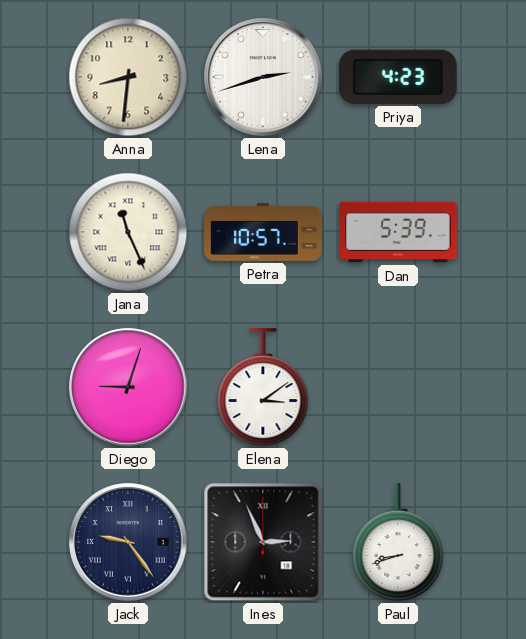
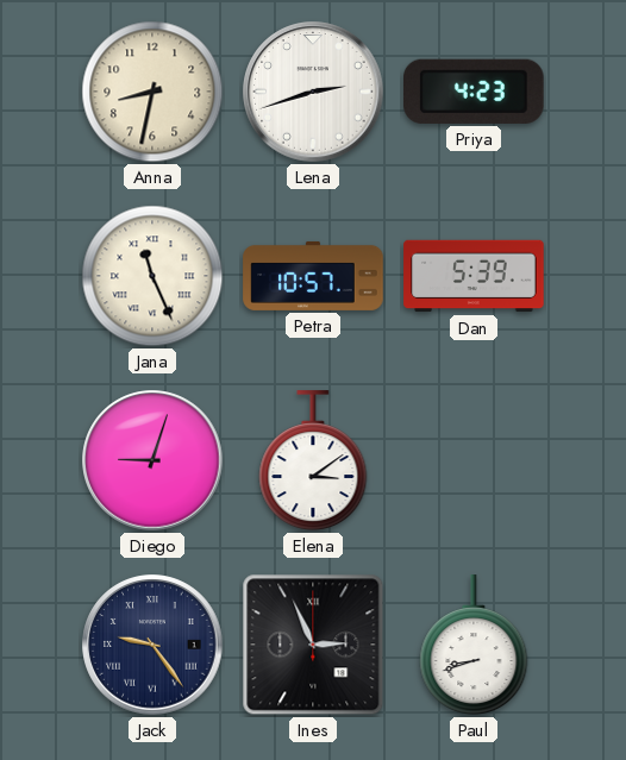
Anna: 8:31 -> 8:32
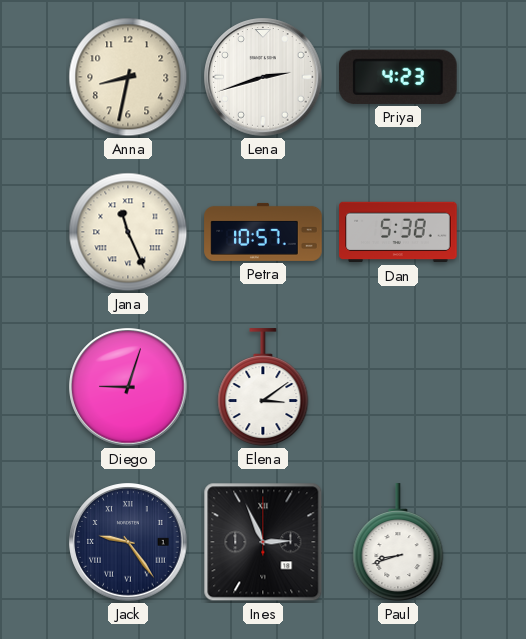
Dan: 5:39 -> 5:38
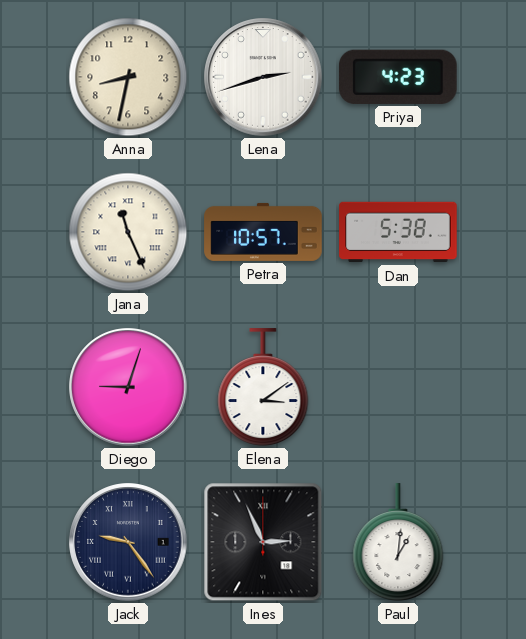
Paul: 8:42 -> 1:01
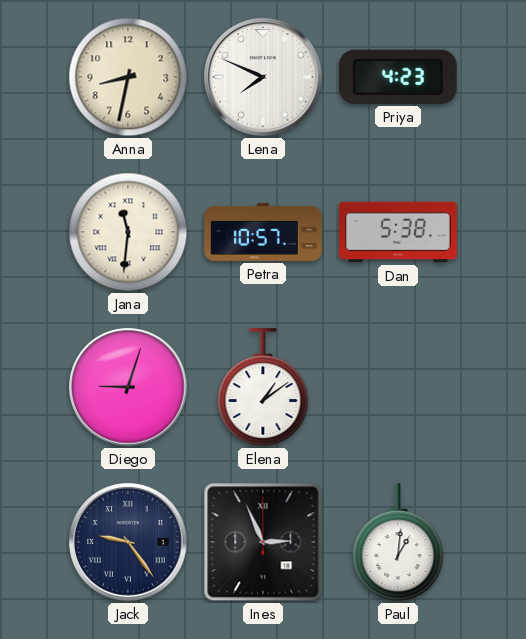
Lena: 2:42 -> 7:49
Jana: 11:26 -> 11:31
Elena: 3:09 -> 1:09
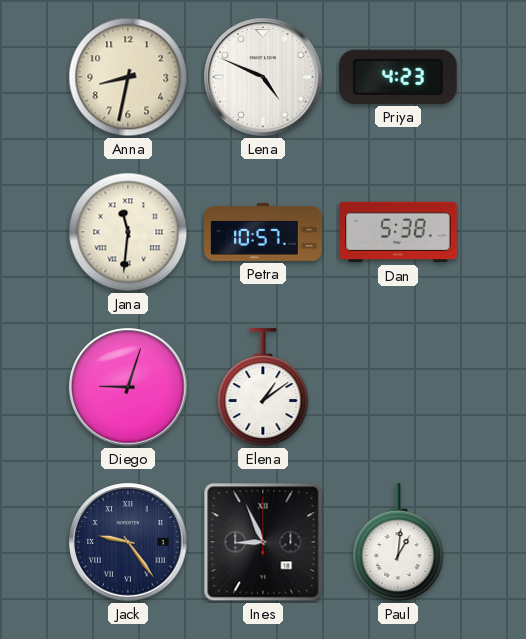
Lena: 7:49 -> 4:49
Ines: 2:56 -> 8:56
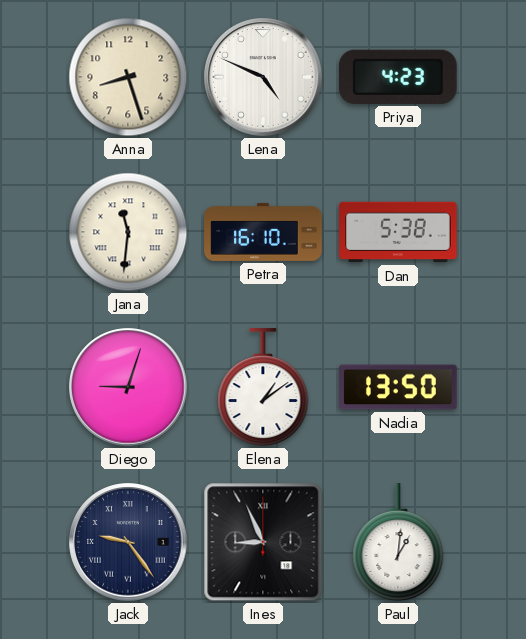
Anna: 8:32 -> 8:27
Petra: 10:57 -> 16:10
Nadia: none -> 13:50
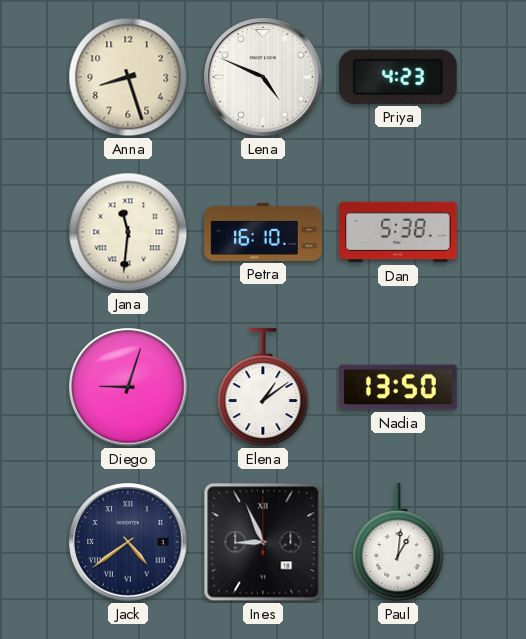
Jack: 9:24 -> 4:39
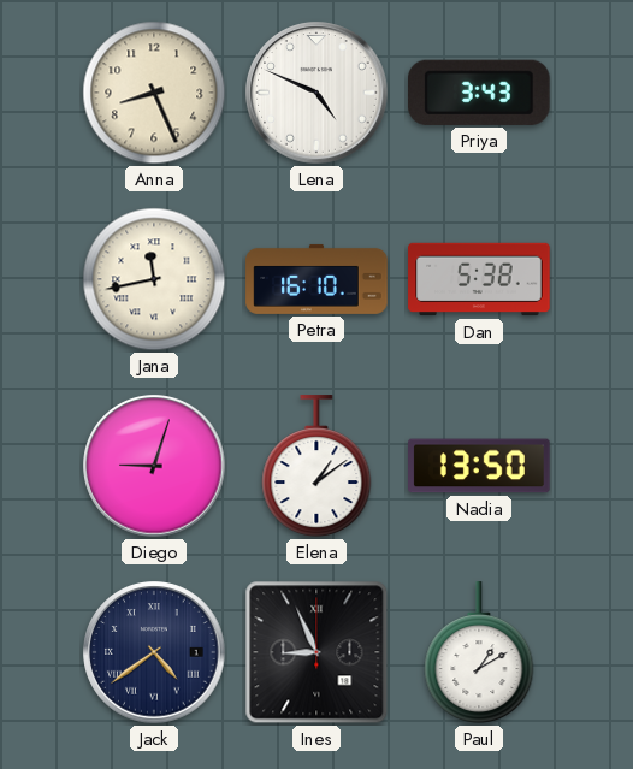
Anna: 8:27 -> 8:26
Priya: 4:23 -> 3:43
Jana: 11:31 -> 11:43
Paul: 1:01 -> 1:10
